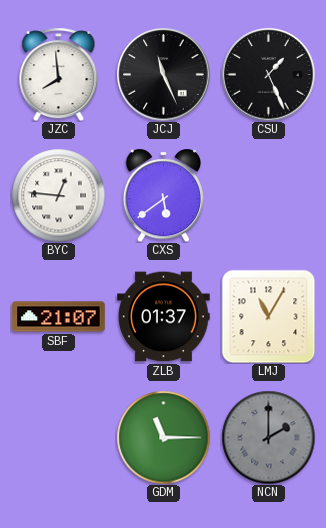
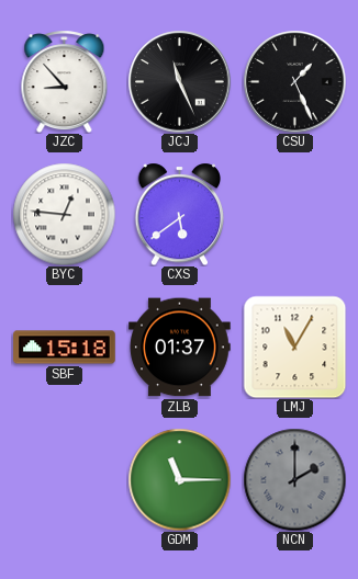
JZC: 7:59 -> 8:53
SBF: 21:07 -> 15:18
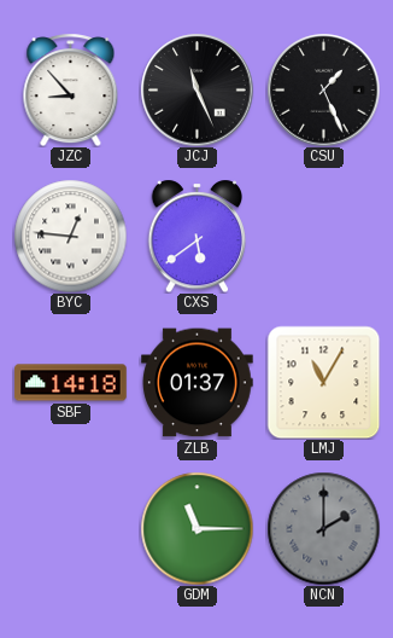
SBF: 15:18 -> 14:18
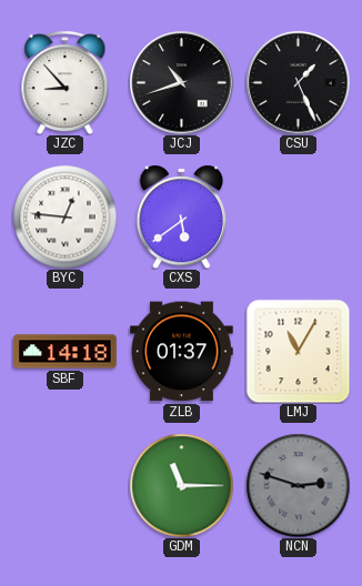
JCJ: 11:26 -> 10:42
NCN: 2:00 -> 2:48
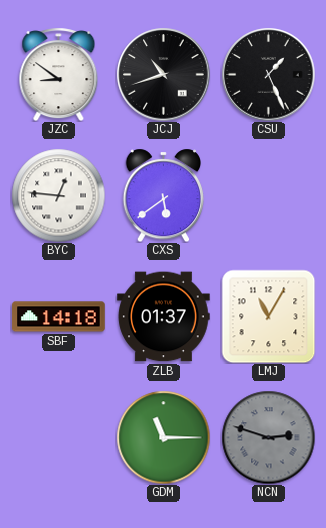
JZC: 8:53 -> 8:51
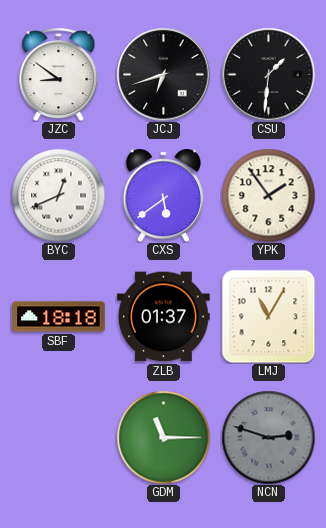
JCJ: 10:42 -> 6:42
CSU: 1:26 -> 1:31
BYC: 12:46 -> 12:41
YPK: none -> 1:54
SBF: 14:18 -> 18:18
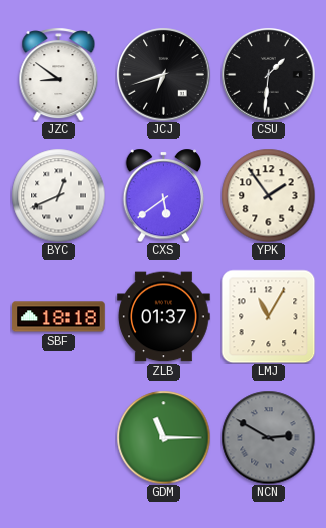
NCN: 2:48 -> 2:50
